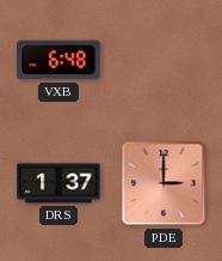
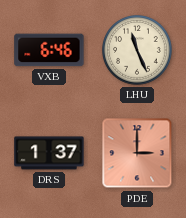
VXB: 6:48 -> 6:46
LHU: none -> 11:26
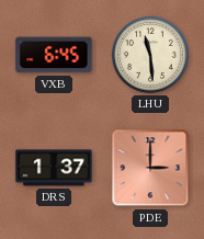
VXB: 6:46 -> 6:45
LHU: 11:26 -> 11:29
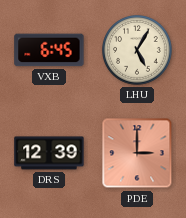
LHU: 11:29 -> 5:05
DRS: 1:37 -> 12:39
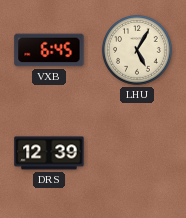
PDE: 3:00 -> none
